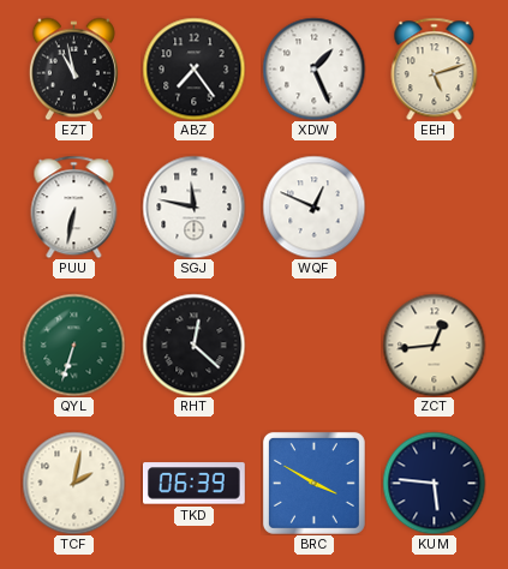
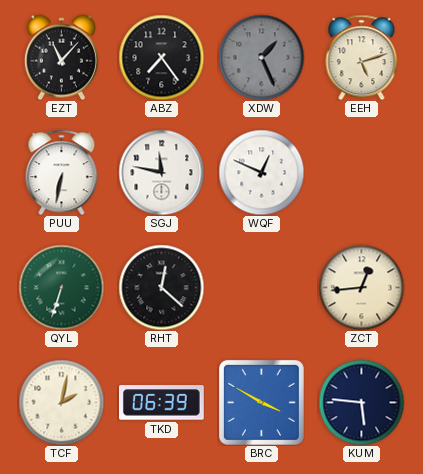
EZT: 10:58 -> 11:07
XDW dial: white -> grey
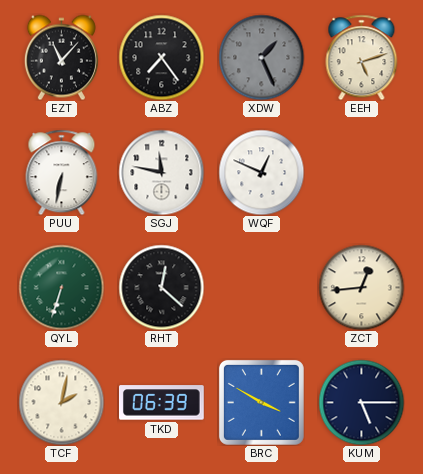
KUM: 5:46 -> 5:15
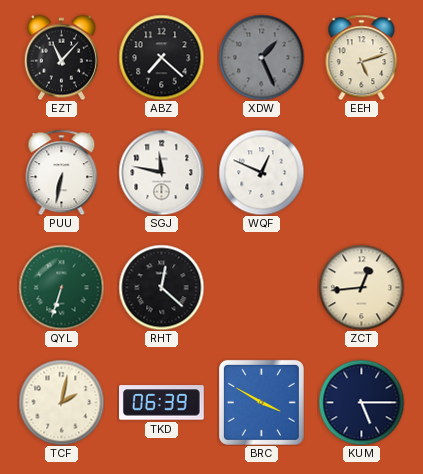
ABZ: 7:24 -> 7:22
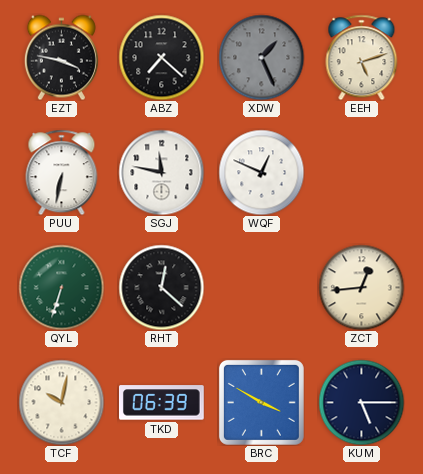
EZT: 11:07 -> 3:47
TCF: 2:02 -> 10:02
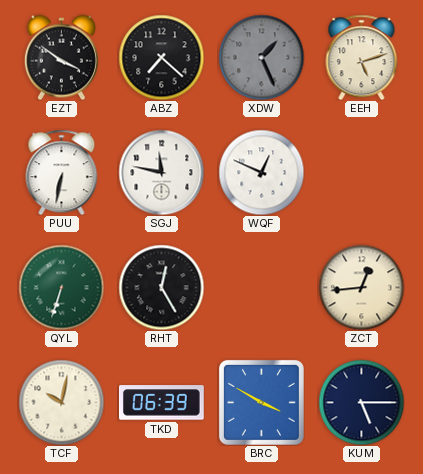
EZT: 3:47 -> 3:51
RHT: 12:22 -> 12:25
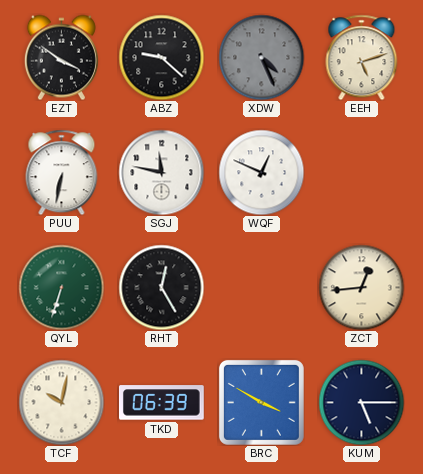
ABZ: 7:22 -> 9:22
XDW: 1:26 -> 4:26
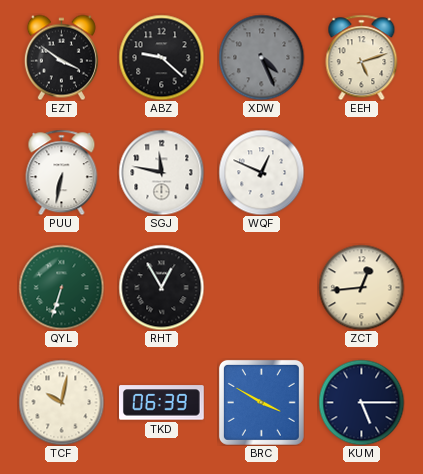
RHT: 12:25 -> 12:55
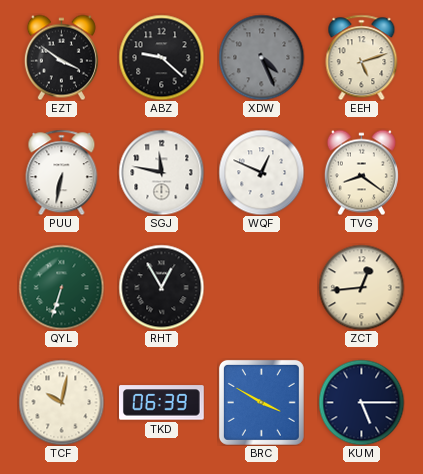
TVG: none -> 8:21
